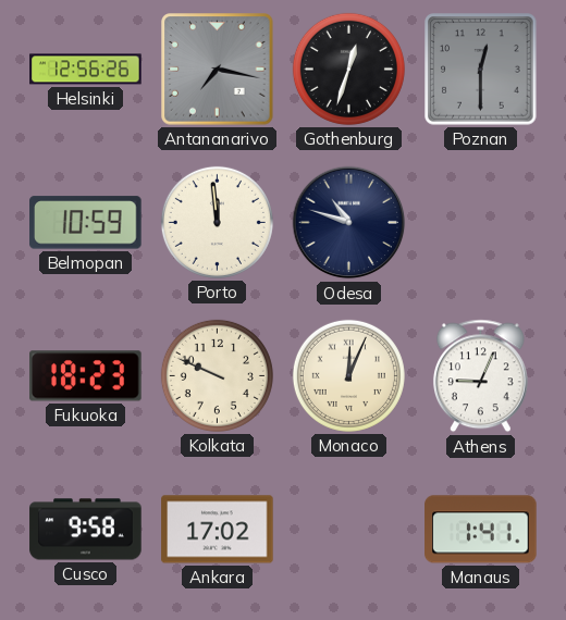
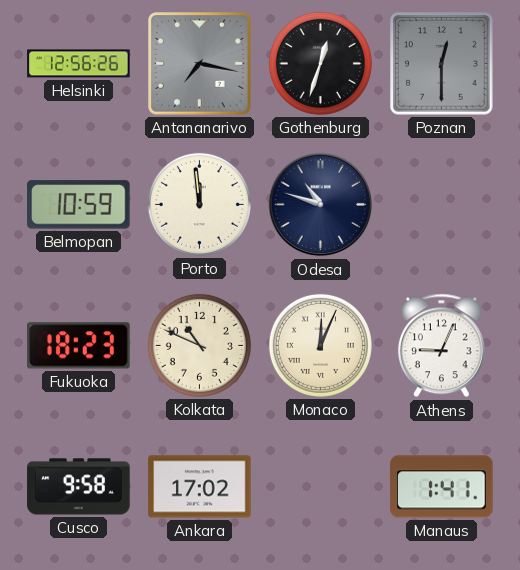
Kolkata: 9:49 -> 10:49
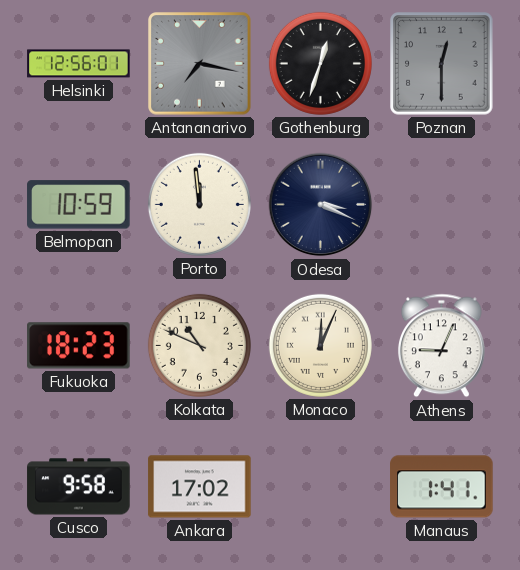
Helsinki: 12:56:26 -> 12:56:01
Odesa: 10:48 -> 3:19
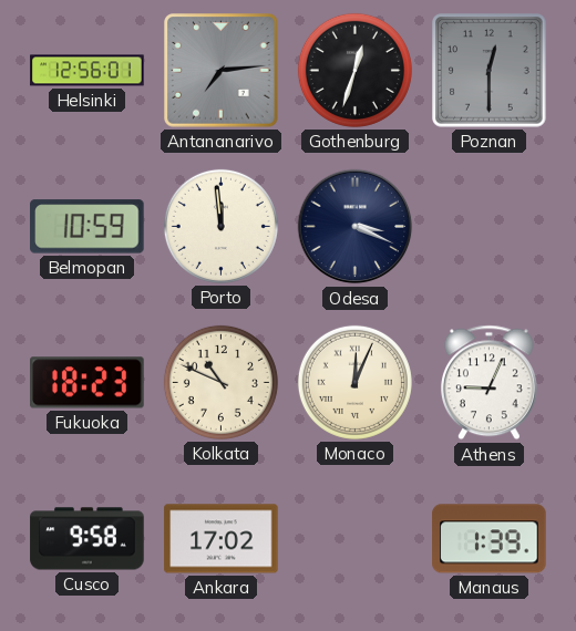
Antananarivo: 7:17 -> 7:14
Manaus: 1:41 -> 1:39
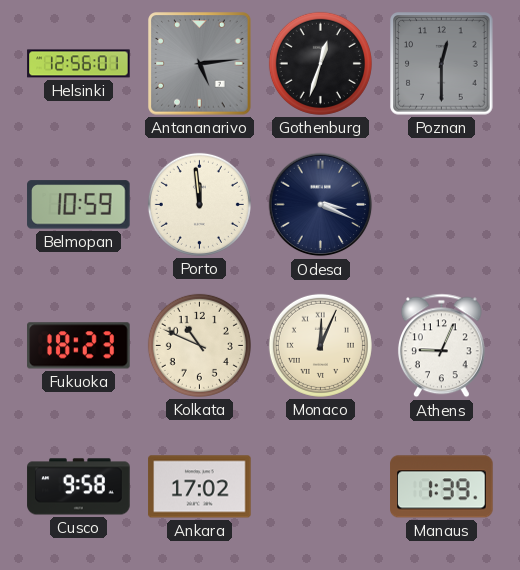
Antananarivo: 7:14 -> 5:14
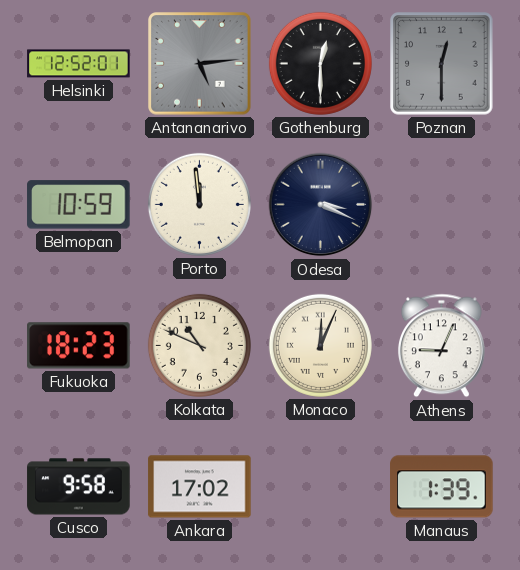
Helsinki: 12:56 -> 12:52
Gothenburg: 12:33 -> 12:30
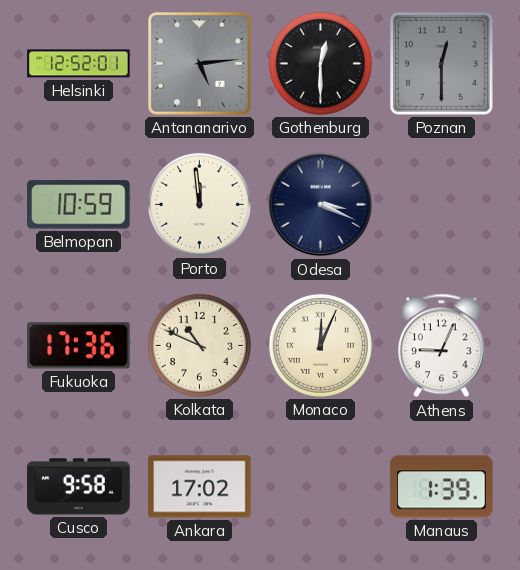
Fukuoka: 18:23 -> 17:36
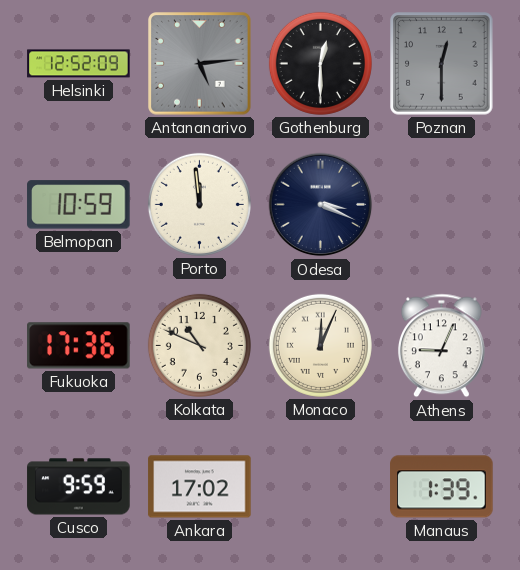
Helsinki: 12:52:01 -> 12:52:09
Cusco: 9:58 -> 9:59
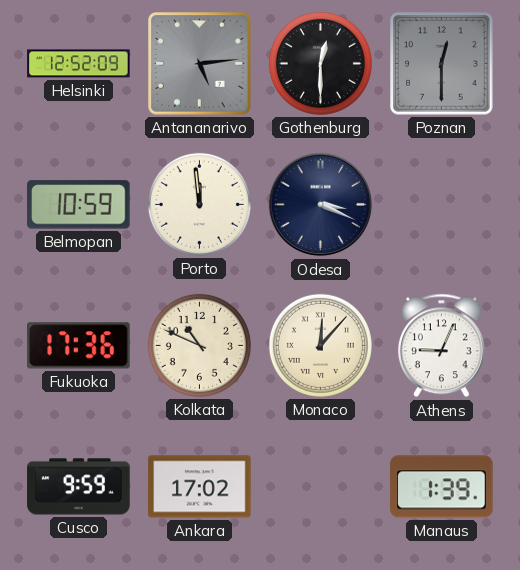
Monaco: 12:04 -> 12:07
